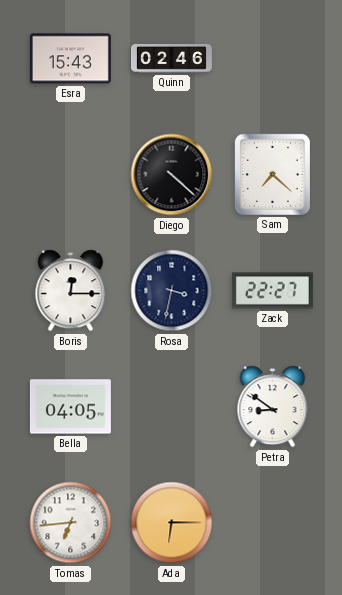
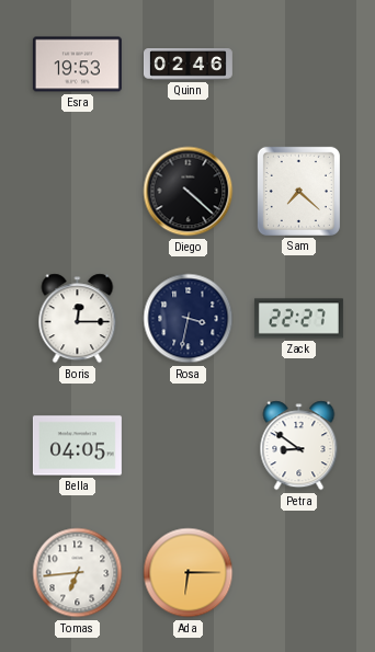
Esra: 15:43 -> 19:53
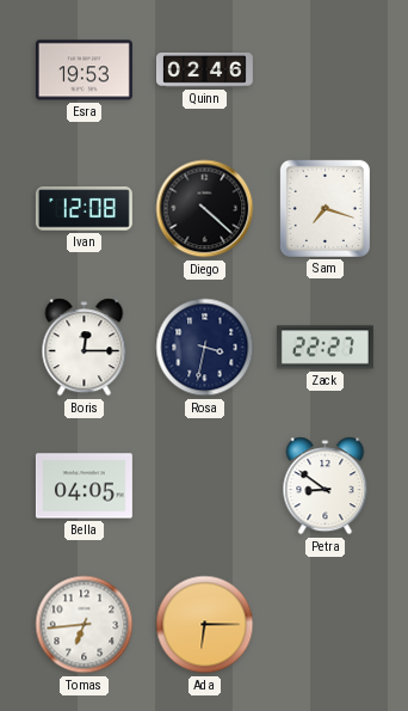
Ivan: none -> 12:08
Sam: 7:22 -> 7:18
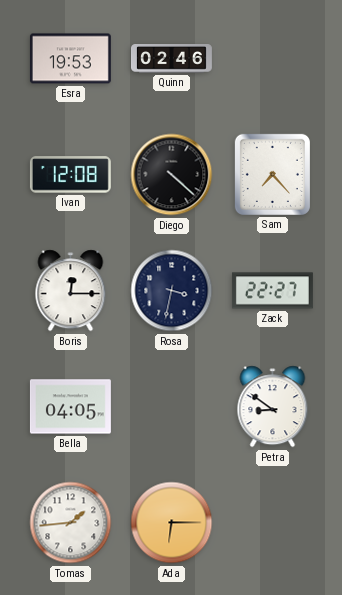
Sam: 7:18 -> 7:23
Tomas: 6:44 -> 1:44
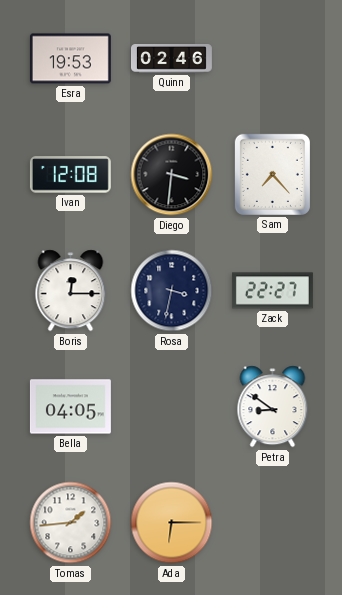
Diego: 4:22 -> 3:31
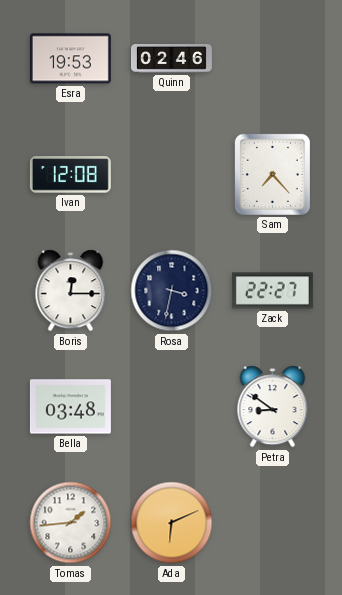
Diego: 3:31 -> none
Bella: 04:05 -> 03:48
Ada: 6:15 -> 6:11
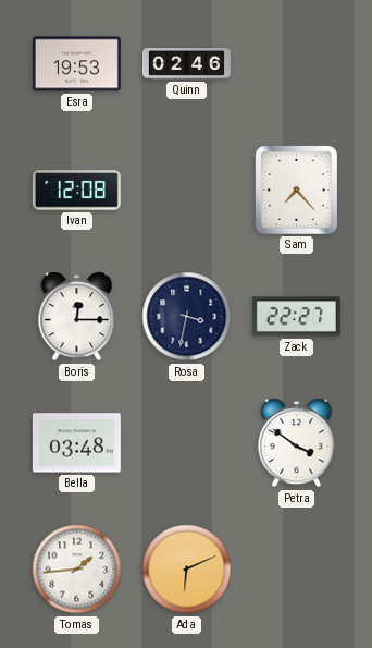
Petra: 8:51 -> 3:51
